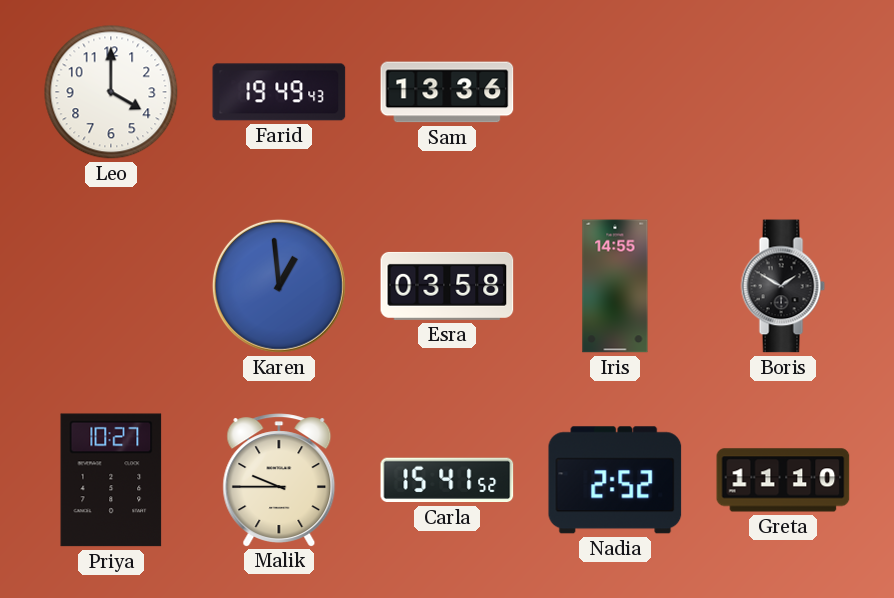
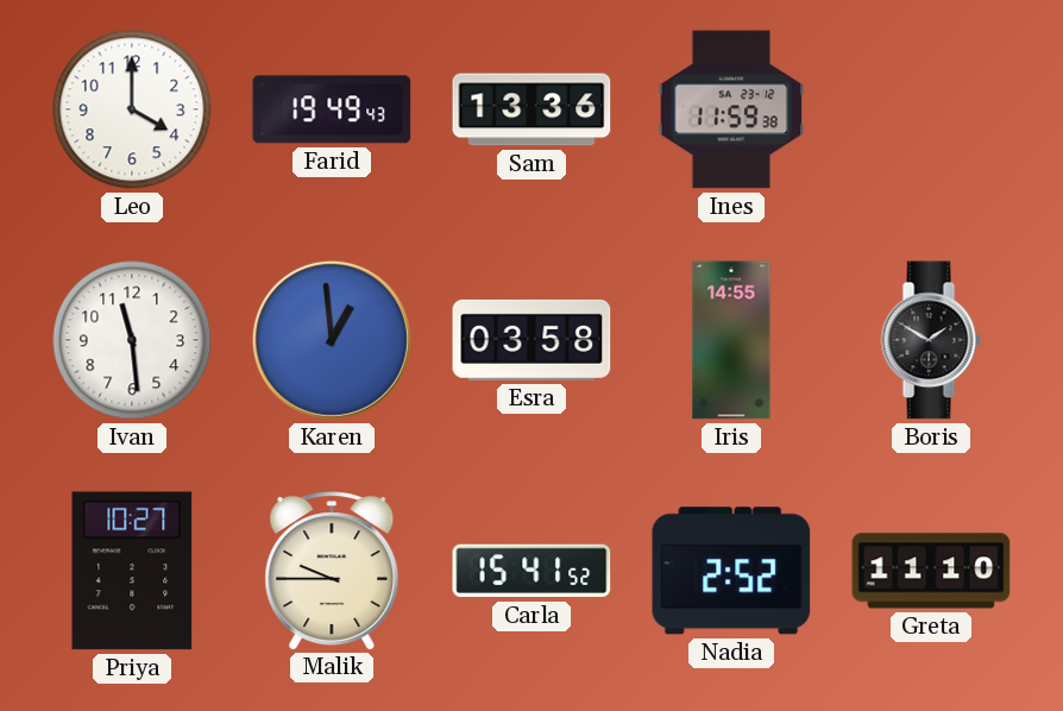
Ines: none -> 11:59
Ivan: none -> 11:29
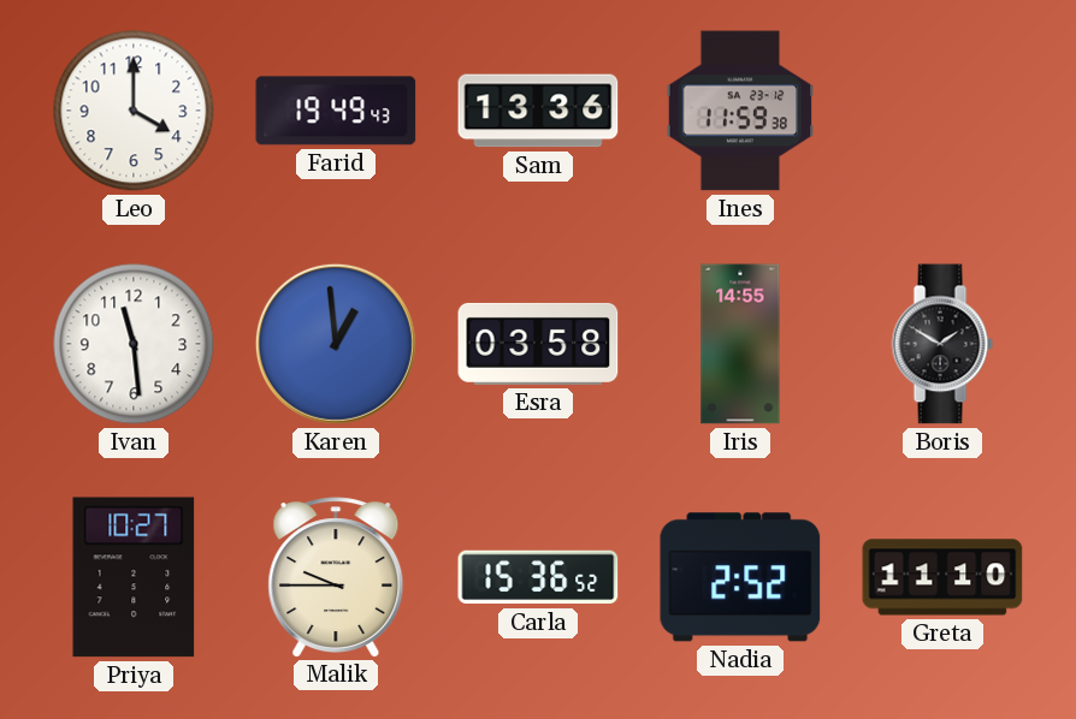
Carla: 15:41 -> 15:36
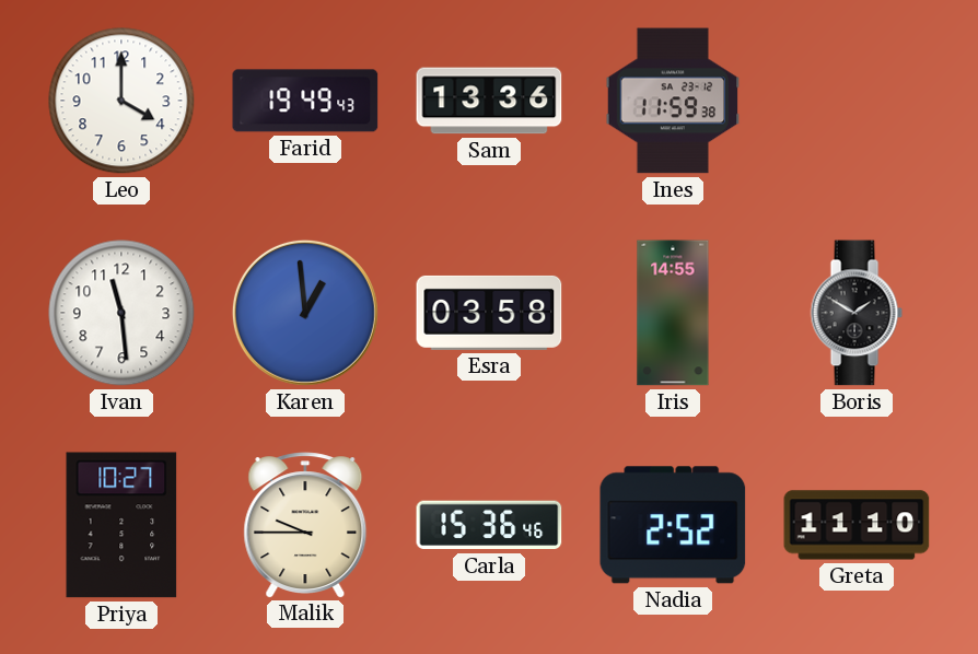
Carla: 15:36:52 -> 15:36:46
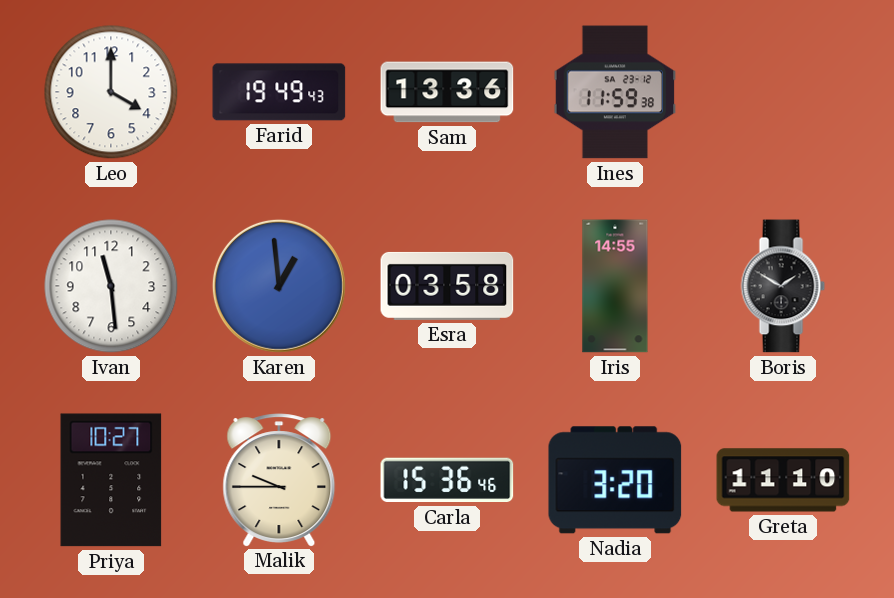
Nadia: 2:52 -> 3:20
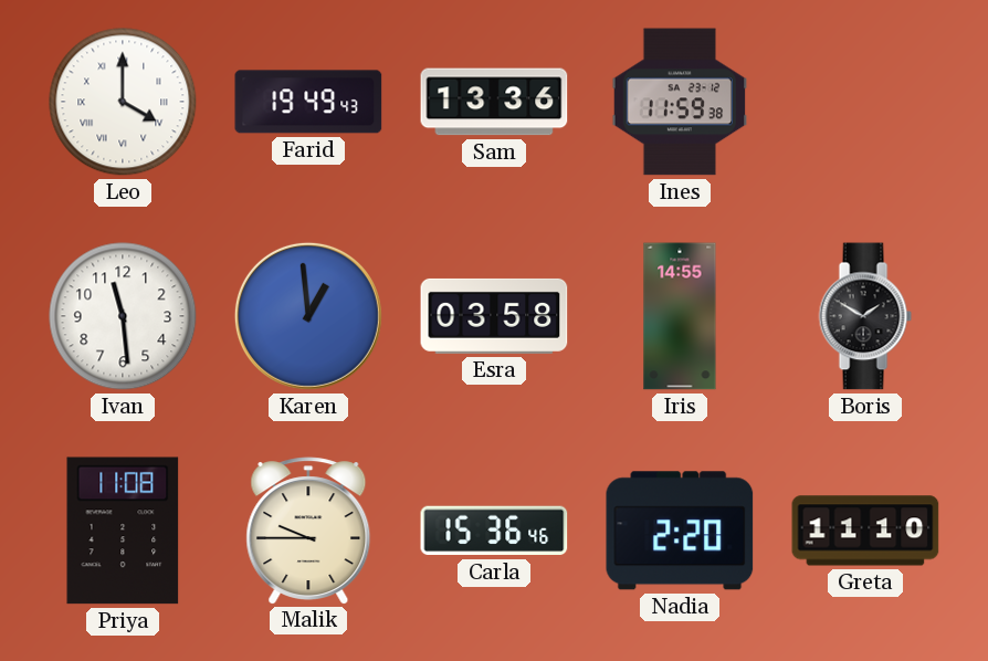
Leo numerals: Arabic -> Roman
Priya: 10:27 -> 11:08
Nadia: 3:20 -> 2:20
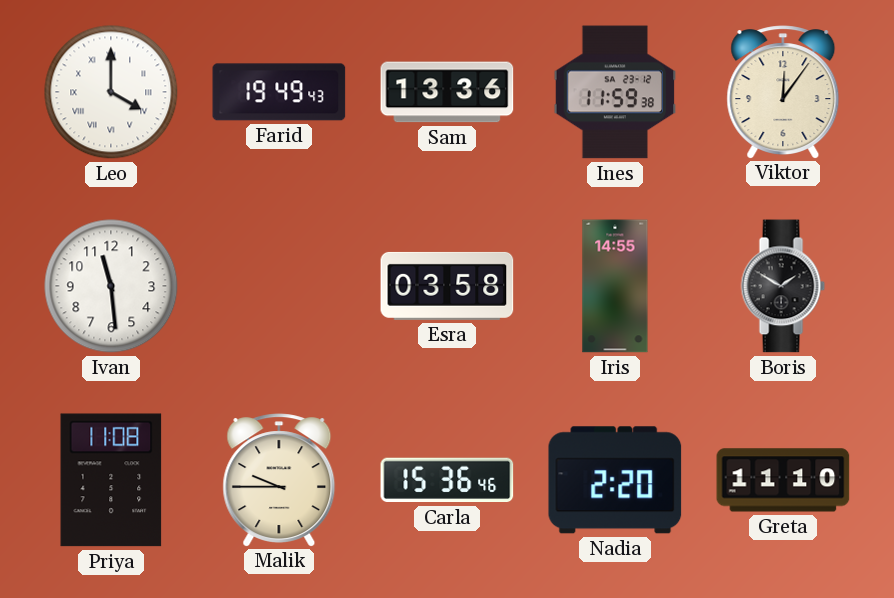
Viktor: none -> 12:06
Karen: 12:59 -> none
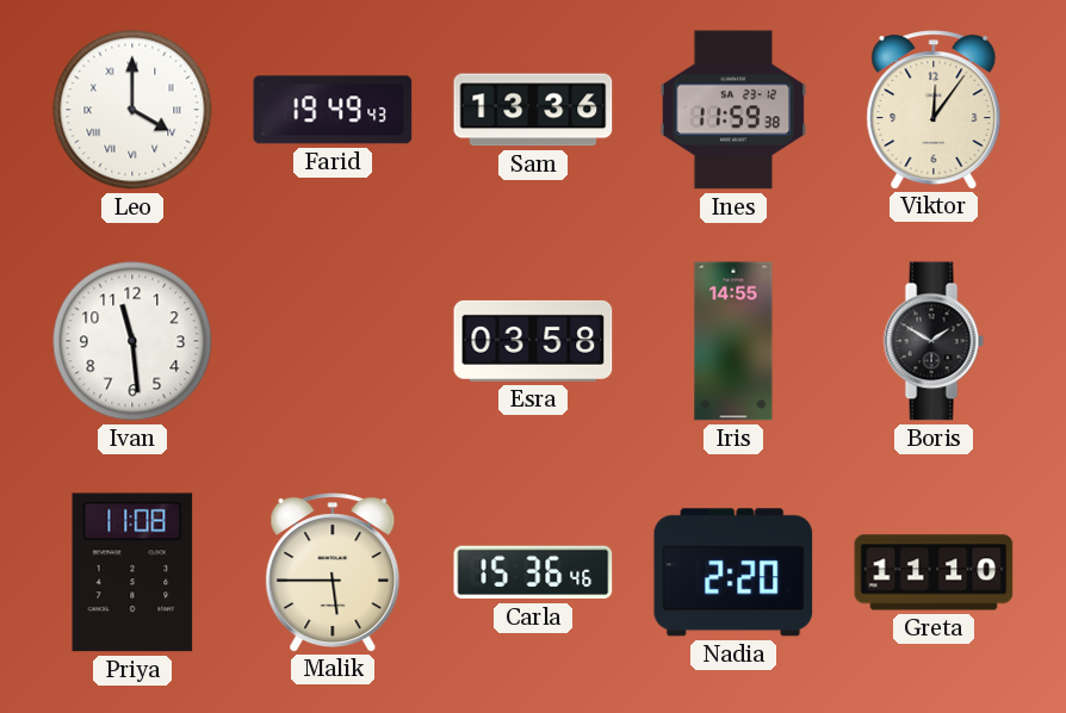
Malik: 9:45 -> 5:45
